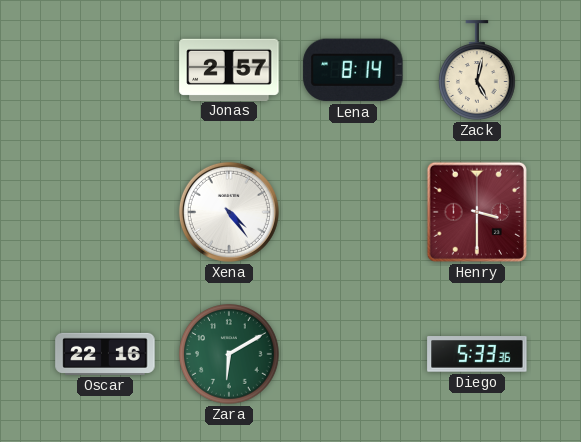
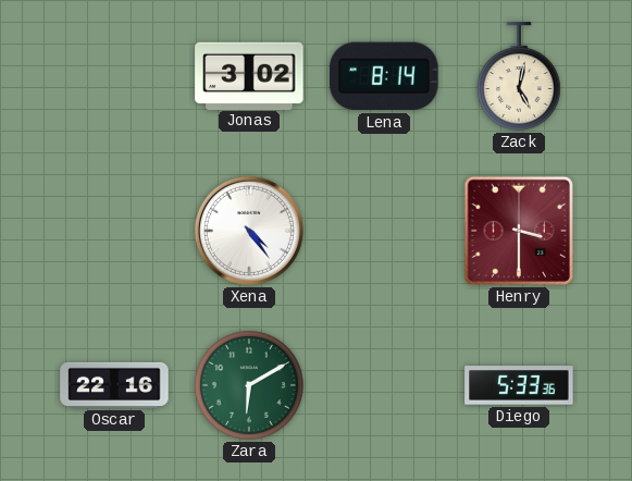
Jonas: 2:57 -> 3:02
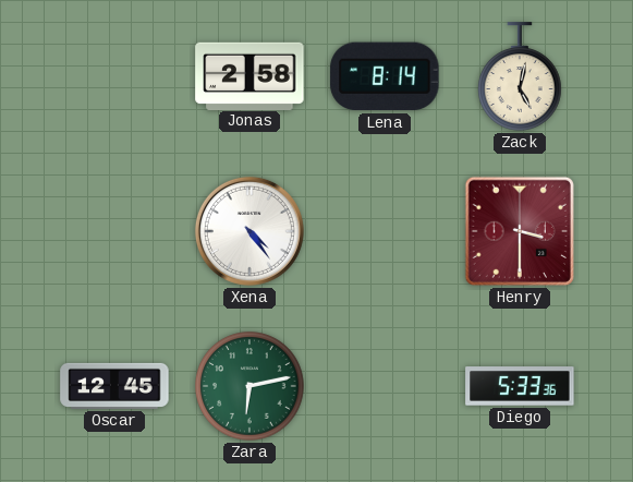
Jonas: 3:02 -> 2:58
Oscar: 22:16 -> 12:45
Zara: 6:10 -> 6:13
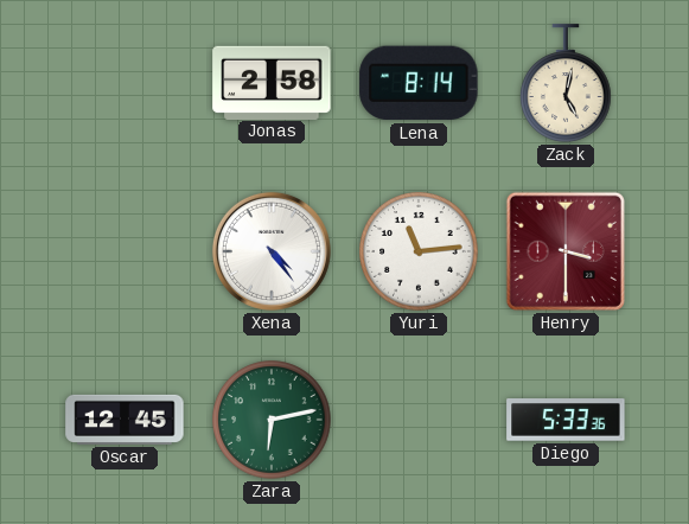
Yuri: none -> 11:14
